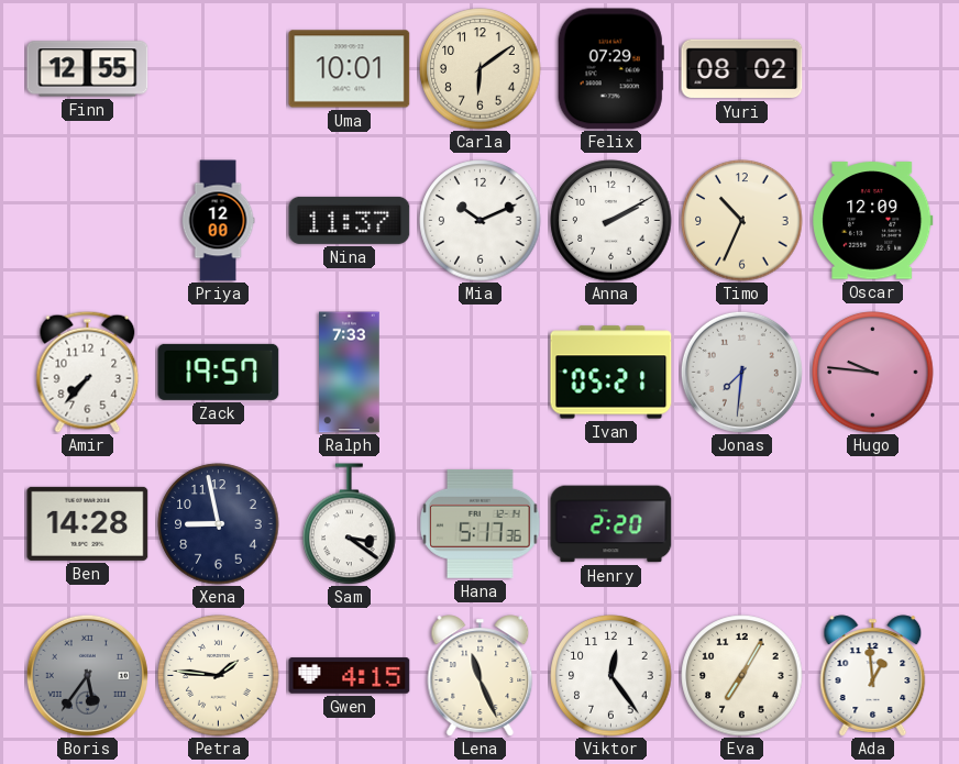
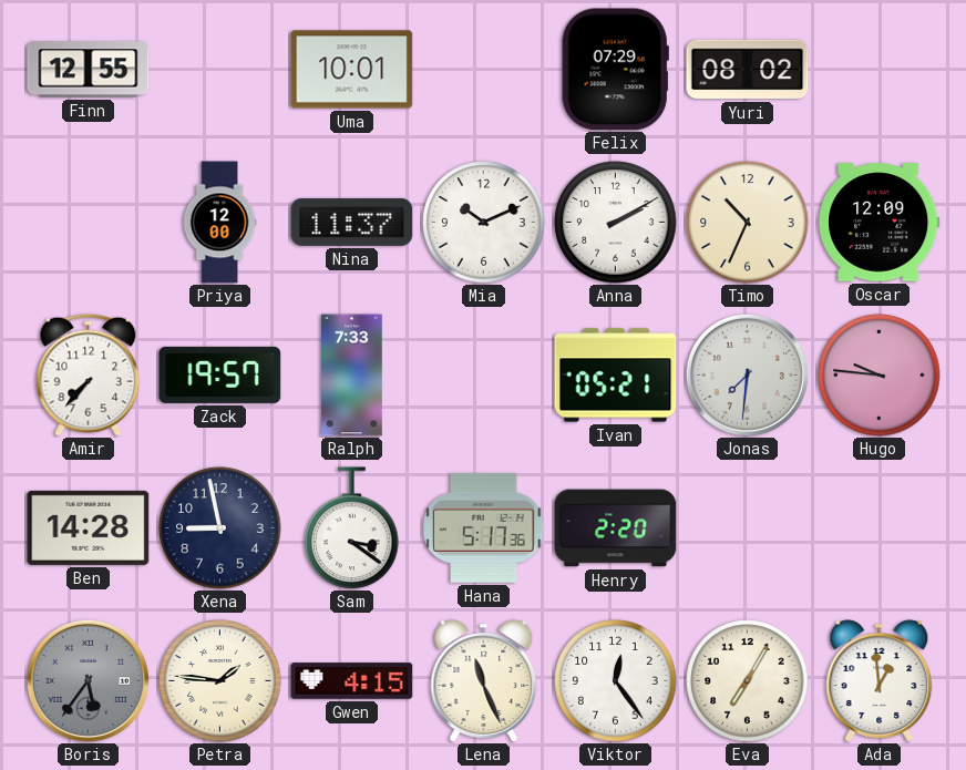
Carla: 6:09 -> none
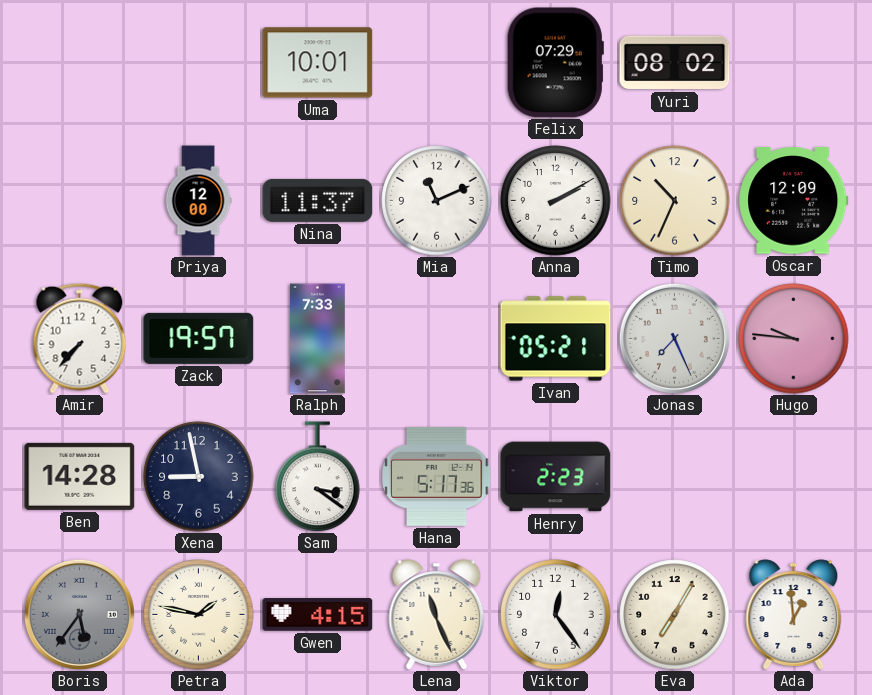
Finn: 12:55 -> none
Mia: 10:11 -> 11:11
Jonas: 7:31 -> 7:26
Henry: 2:20 -> 2:23
Petra: 1:46 -> 1:47
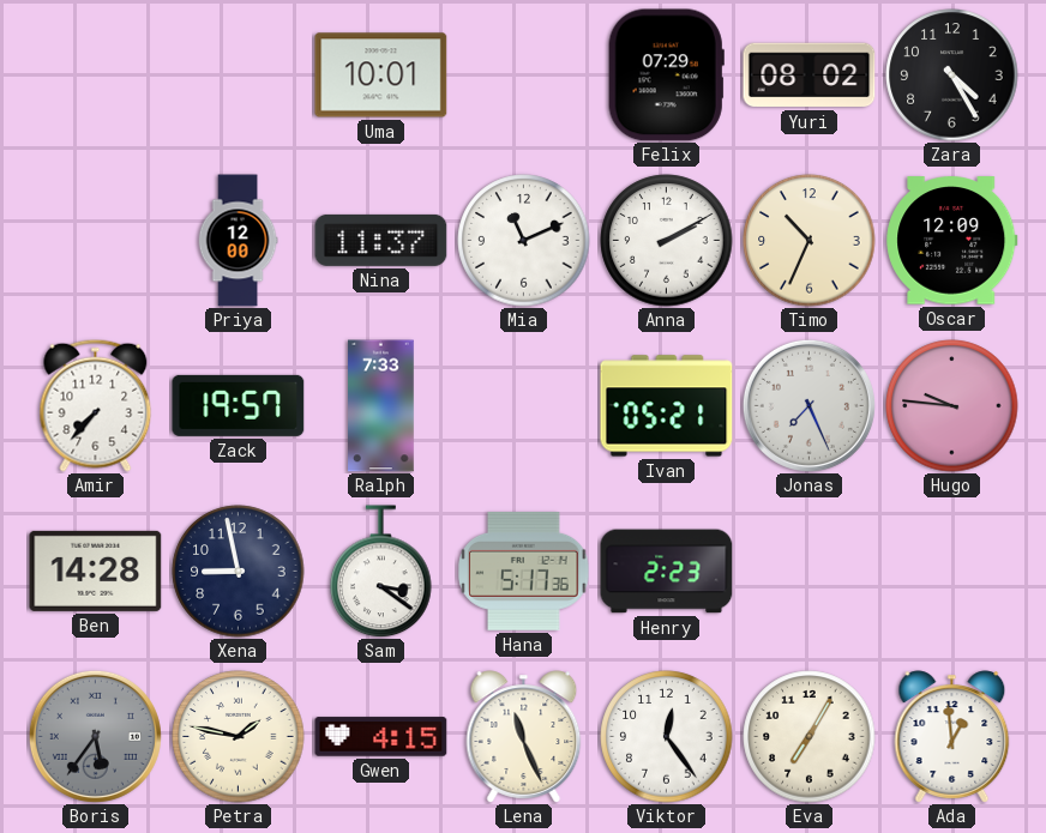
Zara: none -> 4:25
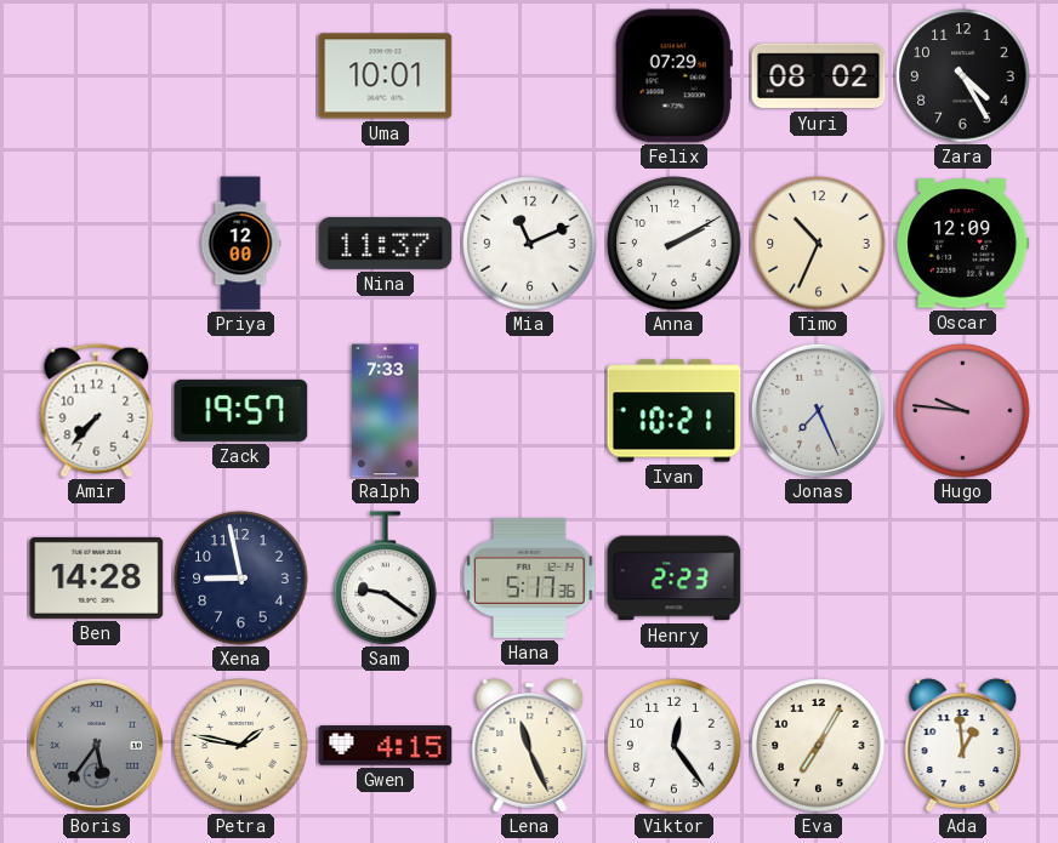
Ivan: 05:21 -> 10:21
Sam: 3:21 -> 9:21
